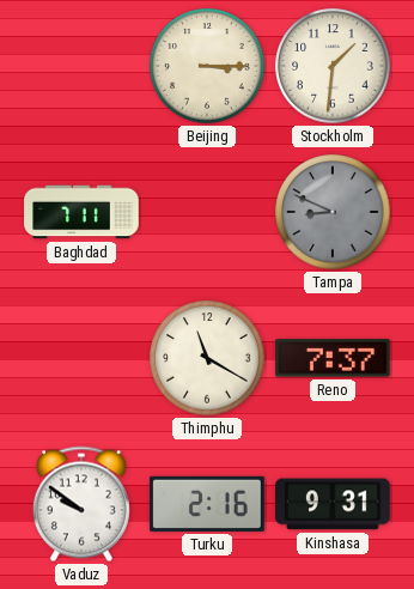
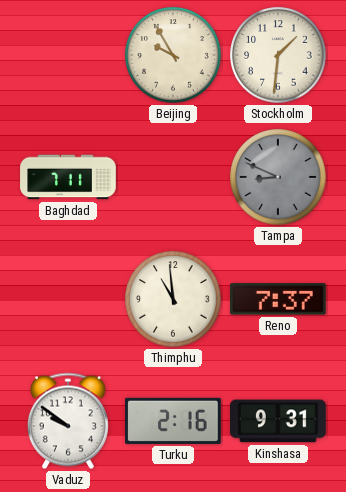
Beijing: 3:15 -> 9:55
Thimphu: 11:20 -> 10:59
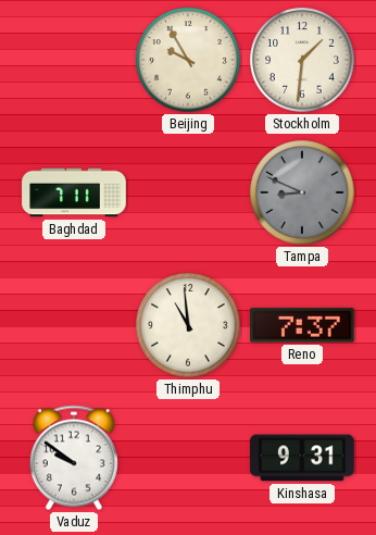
Turku: 2:16 -> none
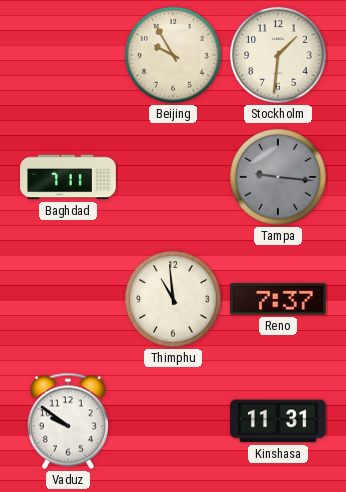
Tampa: 8:49 -> 9:16
Kinshasa: 9:31 -> 11:31
